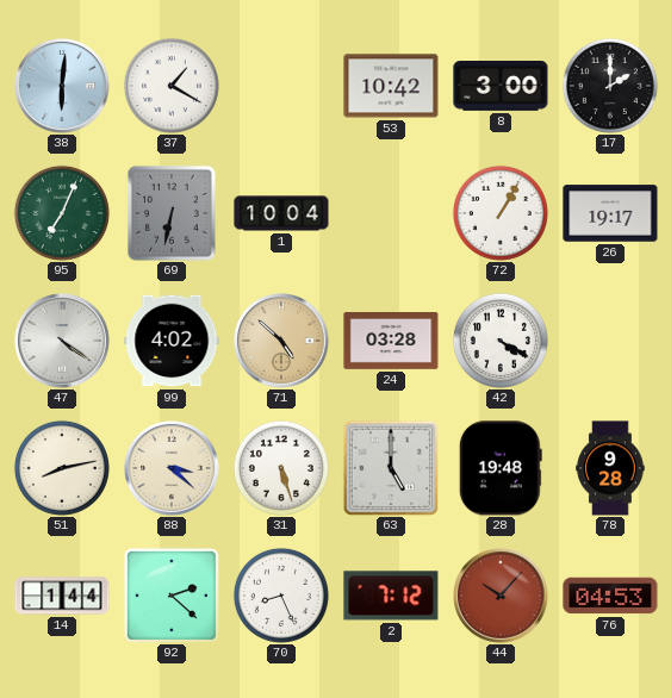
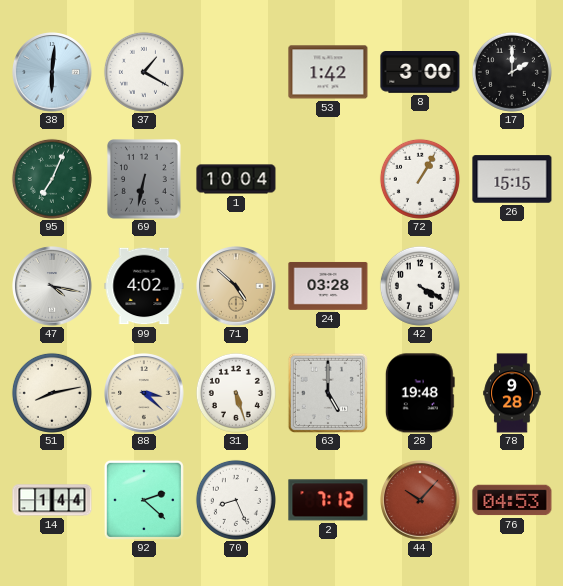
53: 10:42 -> 1:42
26: 19:17 -> 15:15
47: 4:21 -> 4:17
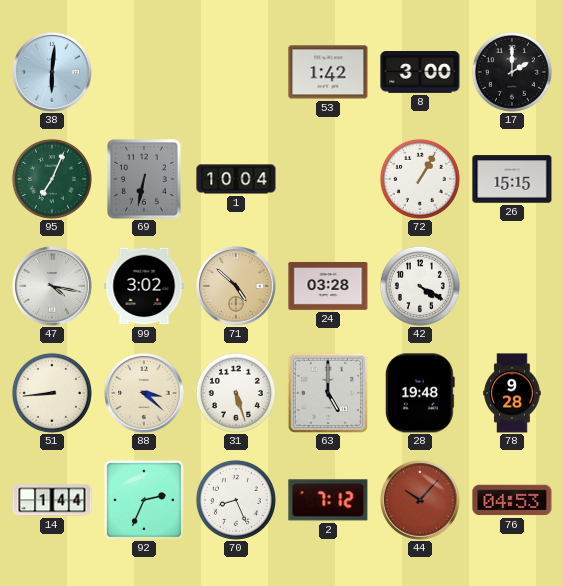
37: 1:20 -> none
99: 4:02 -> 3:02
51: 8:13 -> 8:44
92: 2:22 -> 2:34
